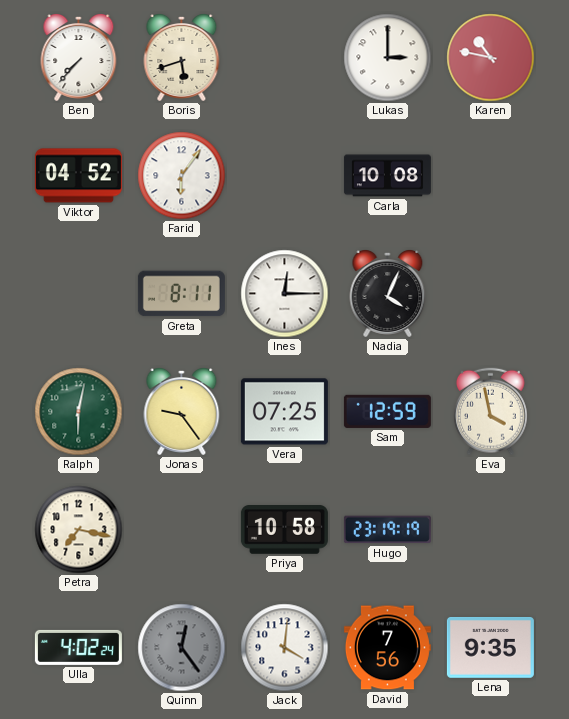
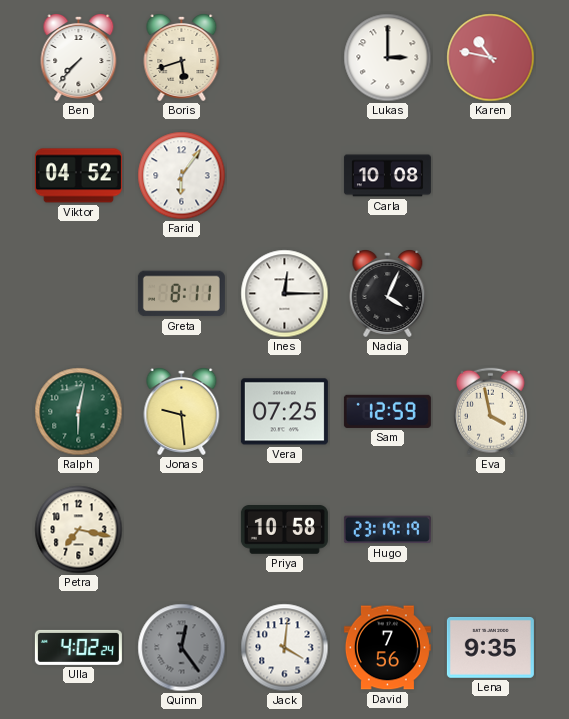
Jonas: 9:24 -> 9:29
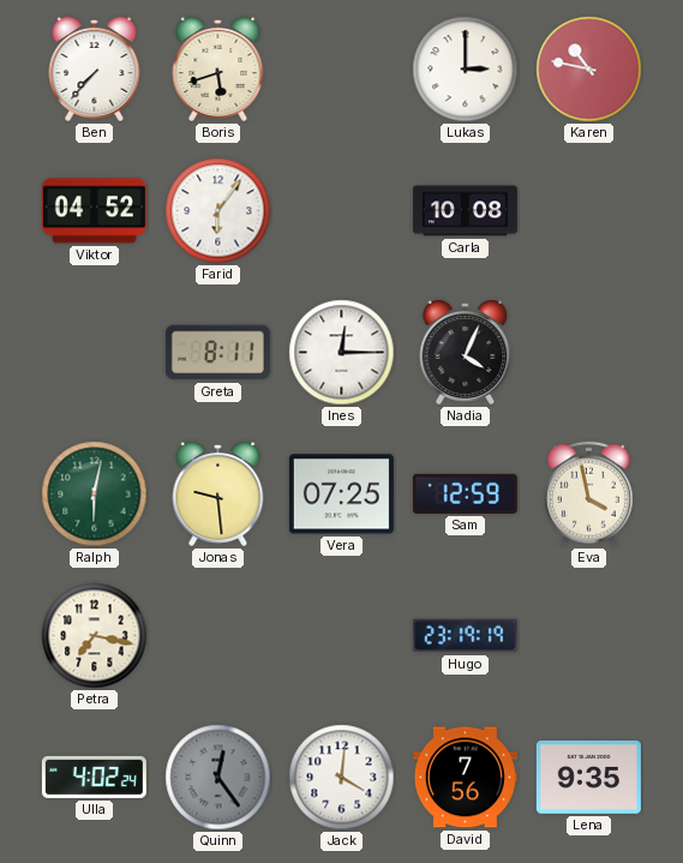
Priya: 10:58 -> none
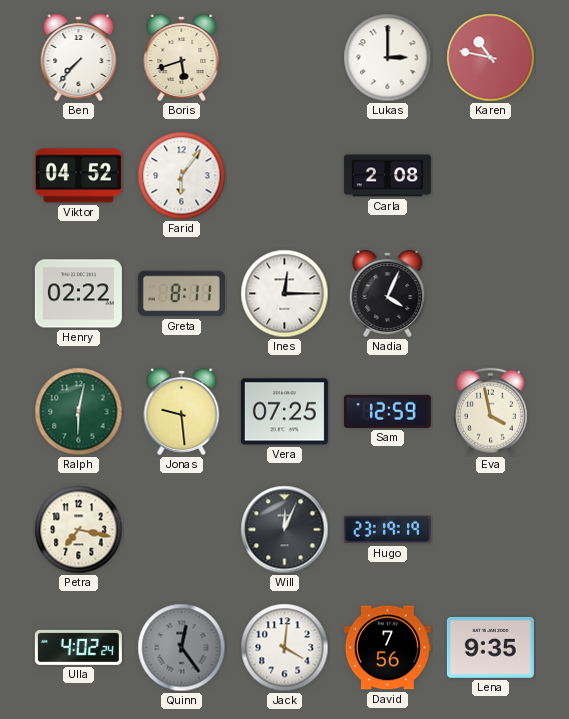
Carla: 10:08 -> 2:08
Henry: none -> 02:22
Will: none -> 12:04
